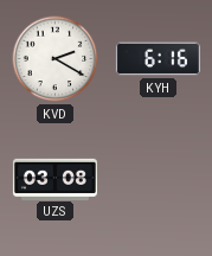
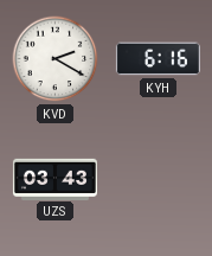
UZS: 03:08 -> 03:43
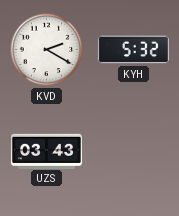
KYH: 6:16 -> 5:32
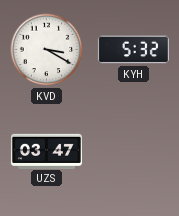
KVD: 2:20 -> 3:20
UZS: 03:43 -> 03:47
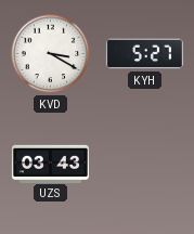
KYH: 5:32 -> 5:27
UZS: 03:47 -> 03:43
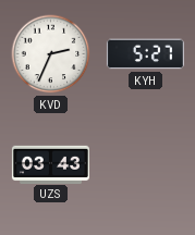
KVD: 3:20 -> 2:34
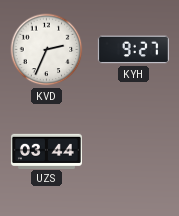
KYH: 5:27 -> 9:27
UZS: 03:43 -> 03:44
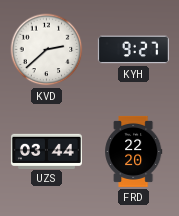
KVD: 2:34 -> 2:38
FRD: none -> 22:20
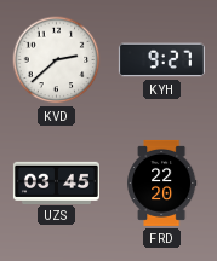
UZS: 03:44 -> 03:45
